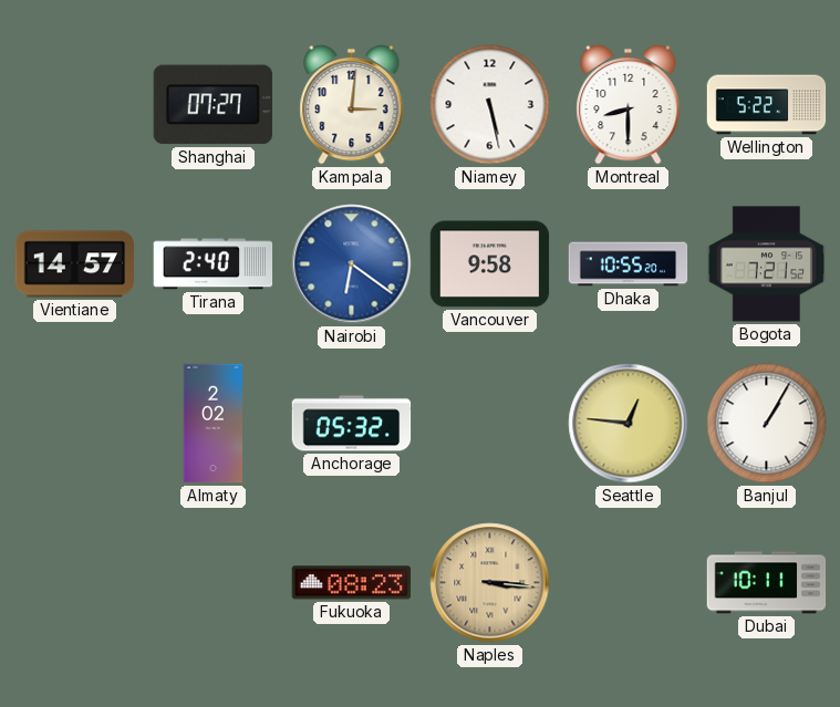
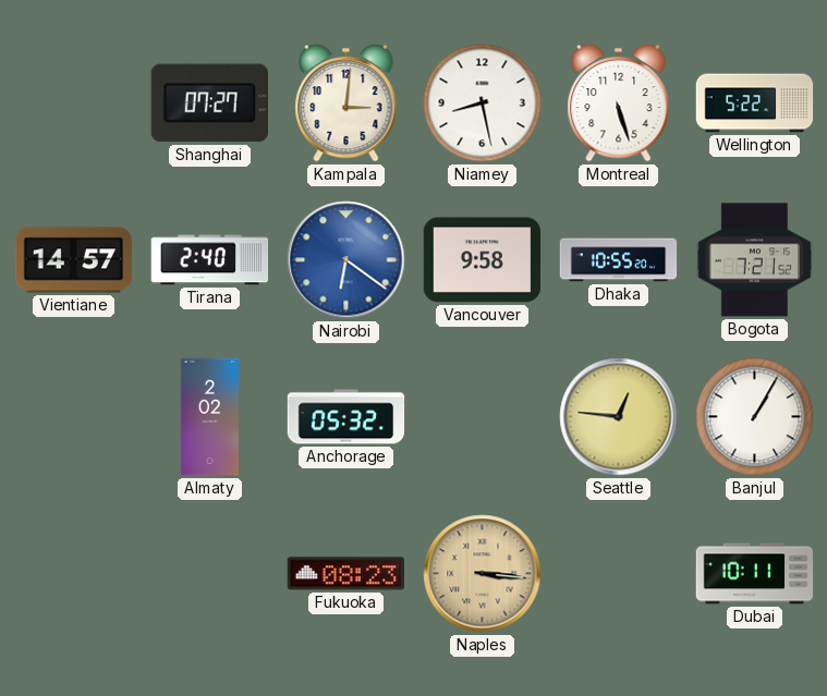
Niamey: 5:28 -> 8:28
Montreal: 8:30 -> 5:27
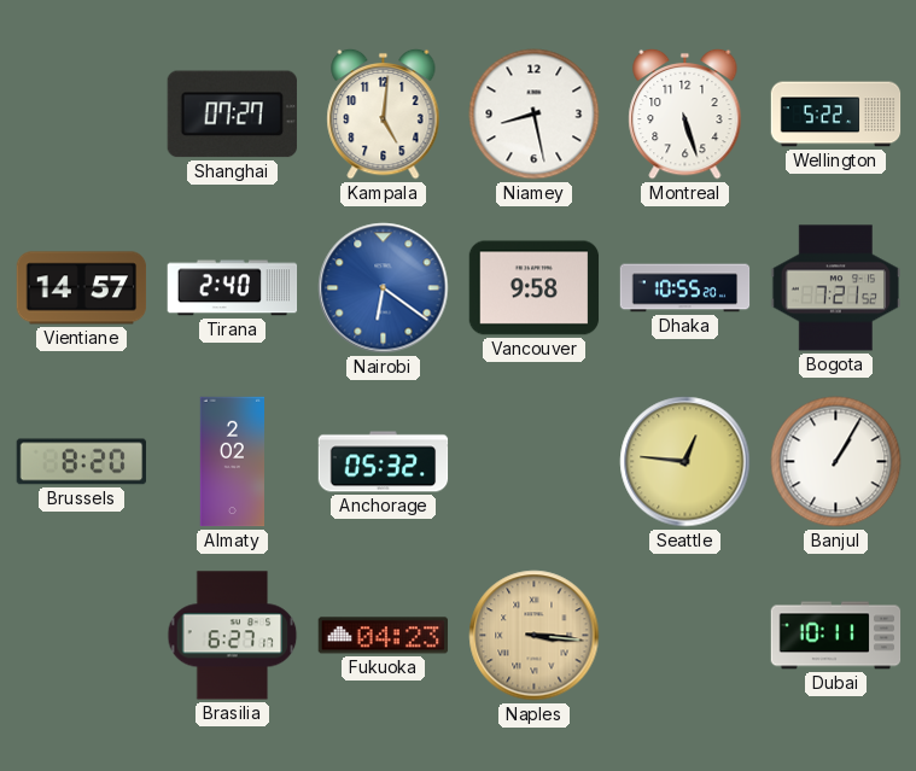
Kampala: 3:01 -> 5:01
Brussels: none -> 8:20
Brasilia: none -> 6:27
Fukuoka: 08:23 -> 04:23
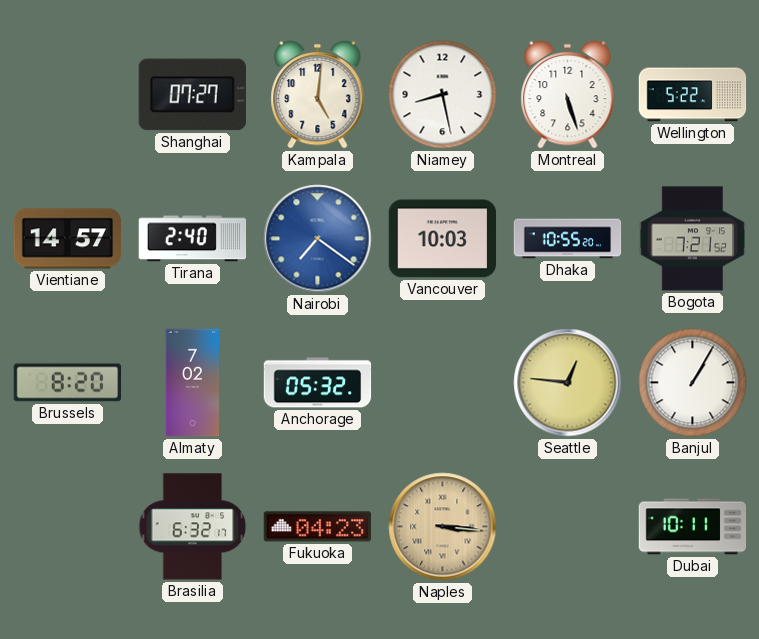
Nairobi: 6:21 -> 7:21
Vancouver: 9:58 -> 10:03
Almaty: 2:02 -> 7:02
Brasilia: 6:27 -> 6:32
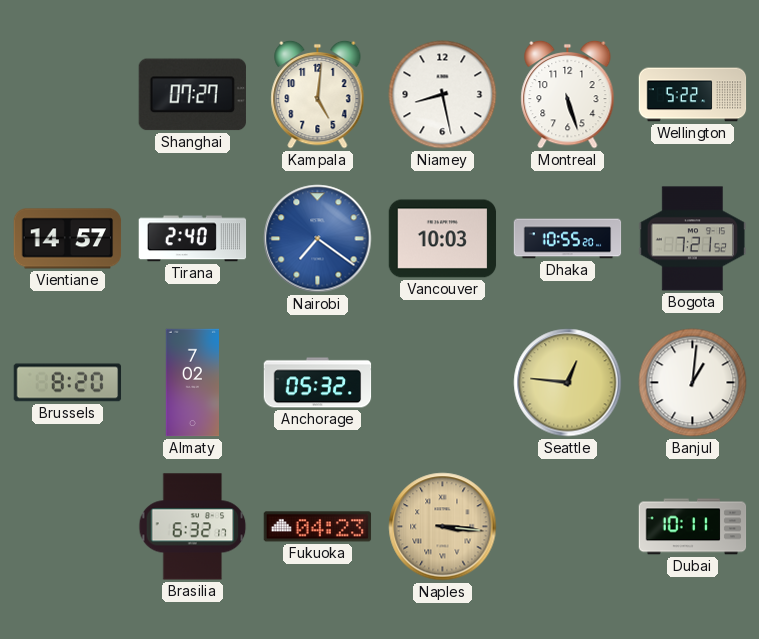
Banjul: 1:05 -> 1:01
